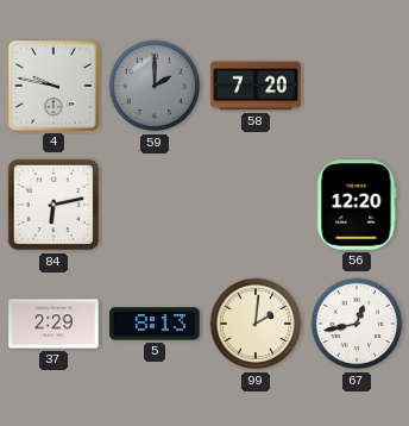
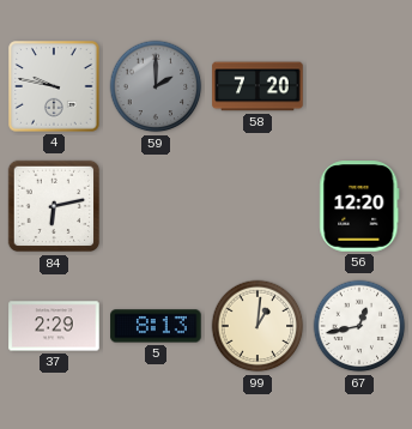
99: 2:01 -> 1:01
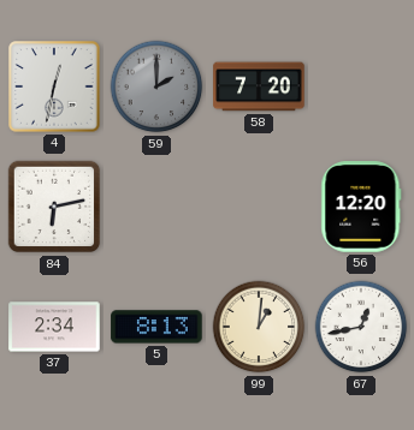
4: 9:47 -> 12:32
37: 2:29 -> 2:34
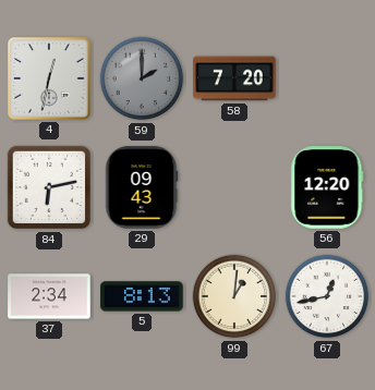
29: none -> 09:43
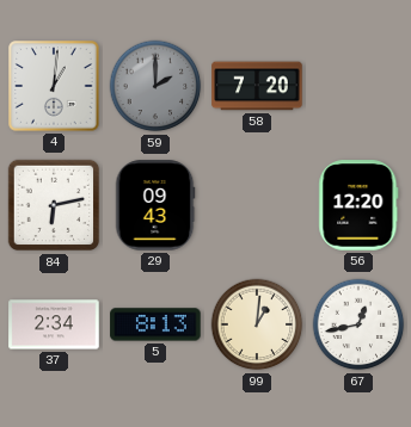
4: 12:32 -> 1:01
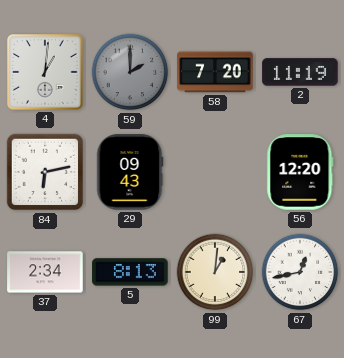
2: none -> 11:19
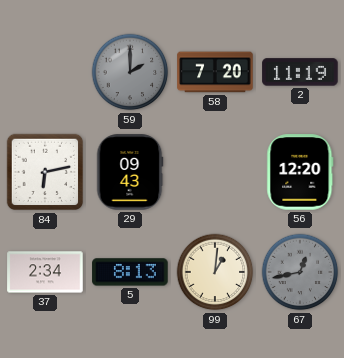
4: 1:01 -> none
67 dial: white -> grey
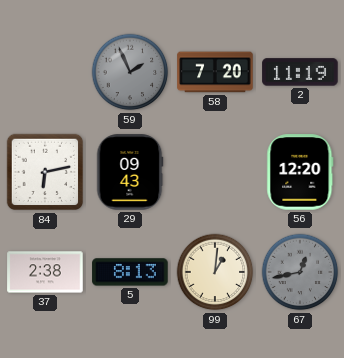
59: 2:00 -> 1:56
37: 2:34 -> 2:38
